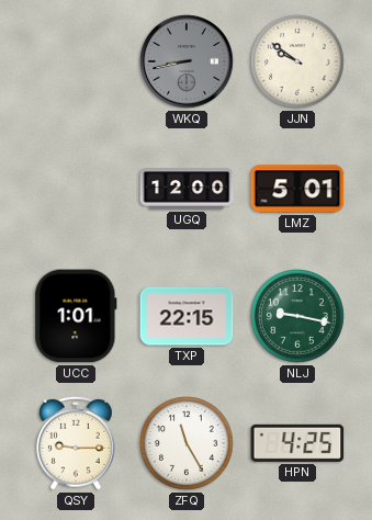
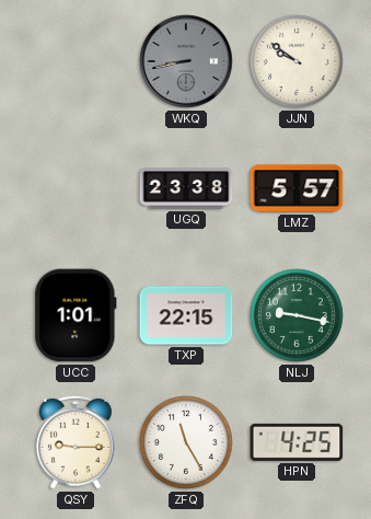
UGQ: 12:00 -> 23:38
LMZ: 5:01 -> 5:57
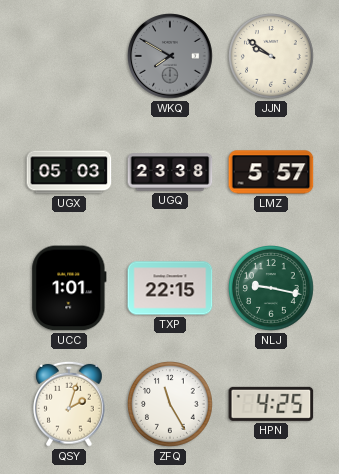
WKQ: 8:43 -> 7:50
UGX: none -> 05:03
QSY: 9:15 -> 2:03
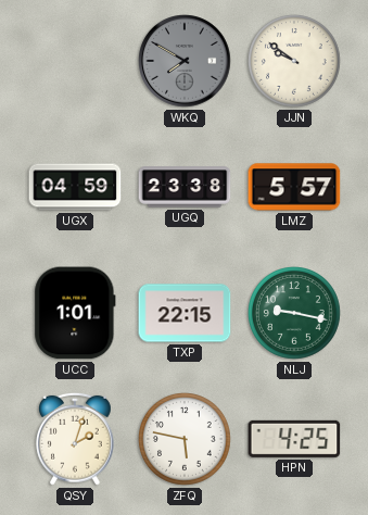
UGX: 05:03 -> 04:59
ZFQ: 11:25 -> 5:47
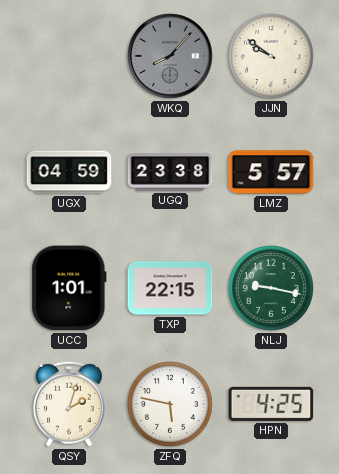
WKQ: 7:50 -> 8:07
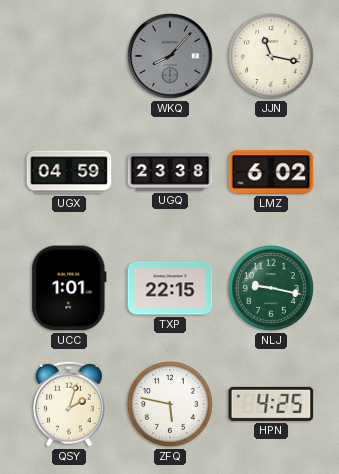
JJN: 9:51 -> 11:17
LMZ: 5:57 -> 6:02
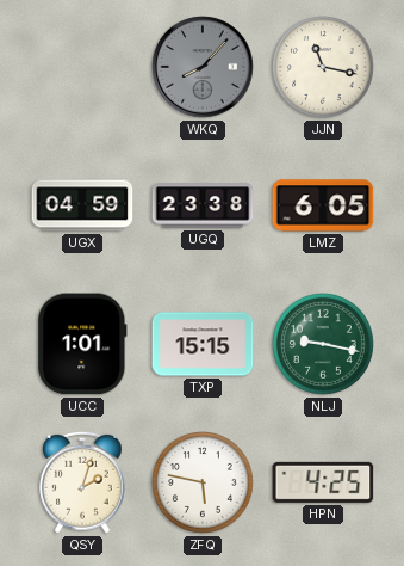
LMZ: 6:02 -> 6:05
TXP: 22:15 -> 15:15
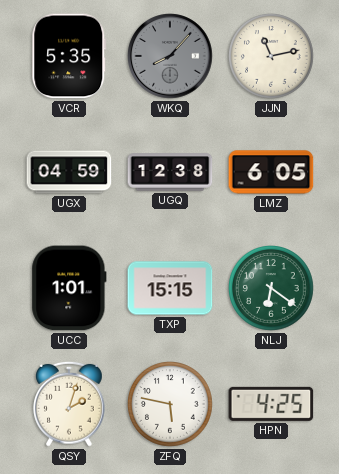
VCR: none -> 5:35
JJN: 11:17 -> 11:13
UGQ: 23:38 -> 12:38
NLJ: 9:17 -> 6:21
